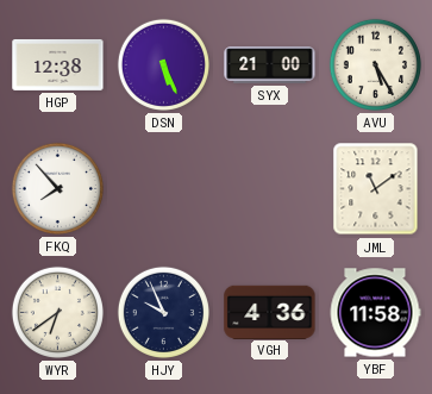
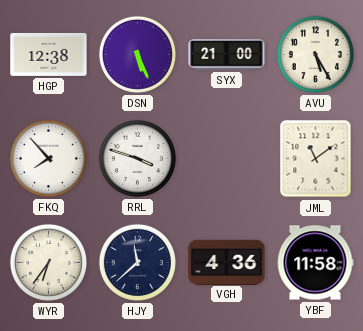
RRL: none -> 3:48
WYR: 6:39 -> 6:36
HJY: 9:56 -> 11:38
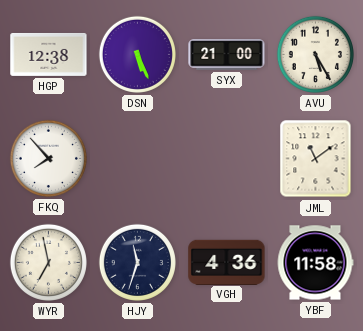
RRL: 3:48 -> none
WYR: 6:36 -> 6:58
HJY: 11:38 -> 11:33
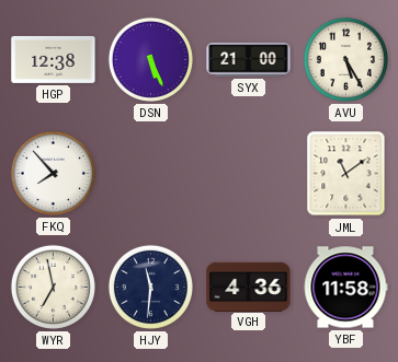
HJY: 11:33 -> 11:31
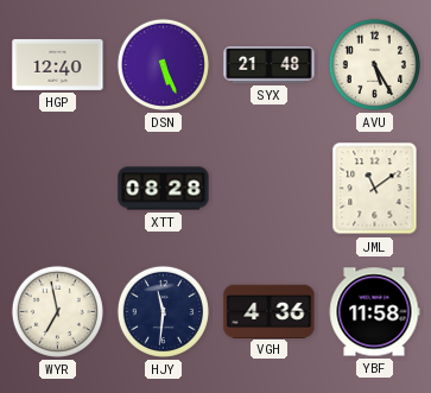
HGP: 12:38 -> 12:40
SYX: 21:00 -> 21:48
FKQ: 7:53 -> none
XTT: none -> 08:28
